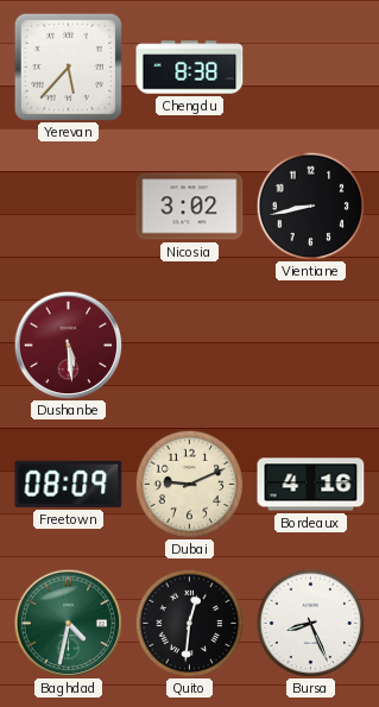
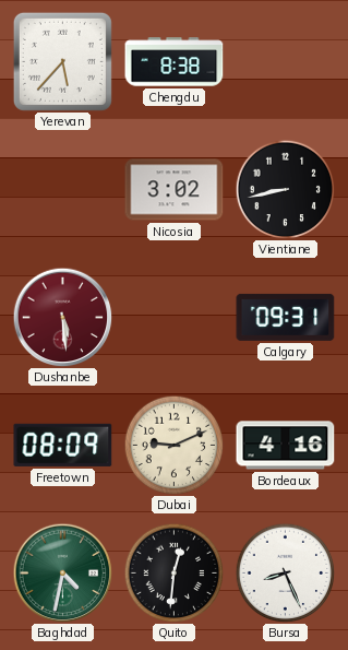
Calgary: none -> 09:31
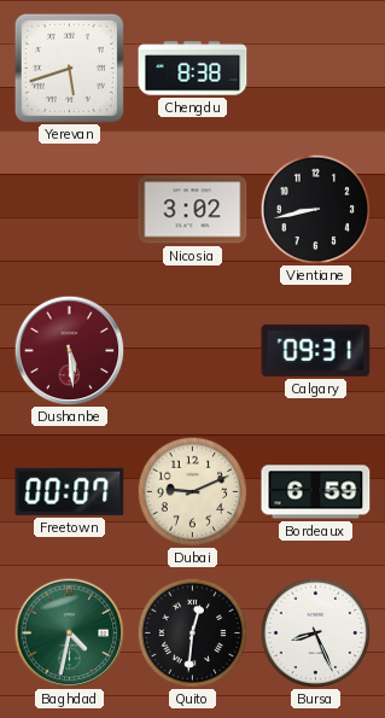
Yerevan: 5:37 -> 5:42
Freetown: 08:09 -> 00:07
Bordeaux: 4:16 -> 6:59
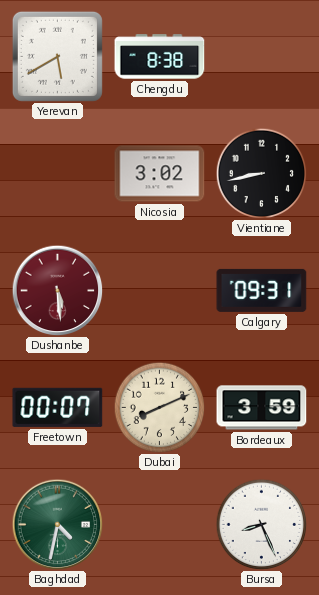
Yerevan: 5:42 -> 5:40
Dubai: 9:11 -> 8:11
Bordeaux: 6:59 -> 3:59
Quito: 12:31 -> none
